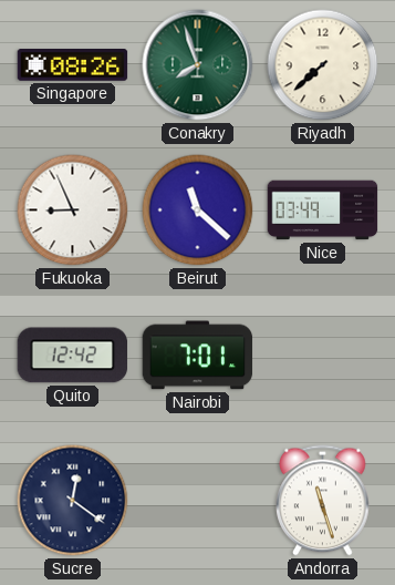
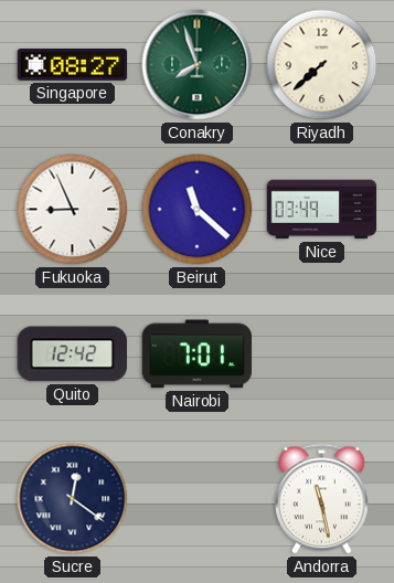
Singapore: 08:26 -> 08:27
Andorra: 11:27 -> 11:28
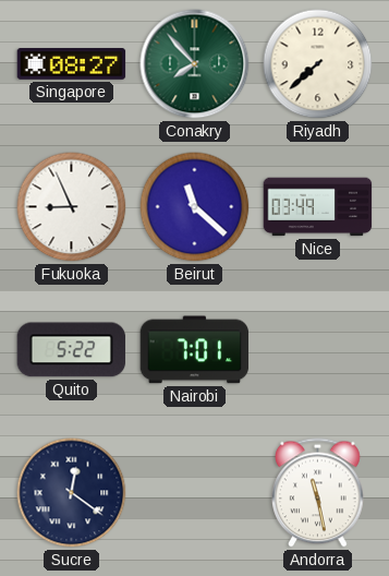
Conakry: 7:57 -> 7:53
Quito: 12:42 -> 5:22
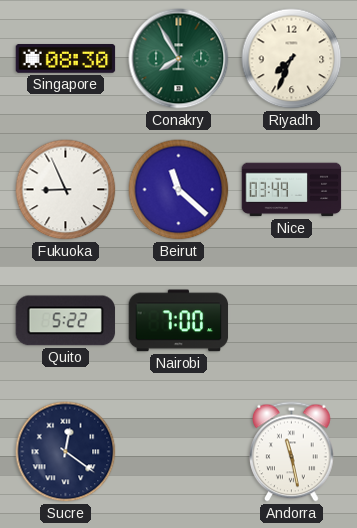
Singapore: 08:27 -> 08:30
Conakry: 7:53 -> 7:55
Riyadh: 7:38 -> 7:34
Nairobi: 7:01 -> 7:00
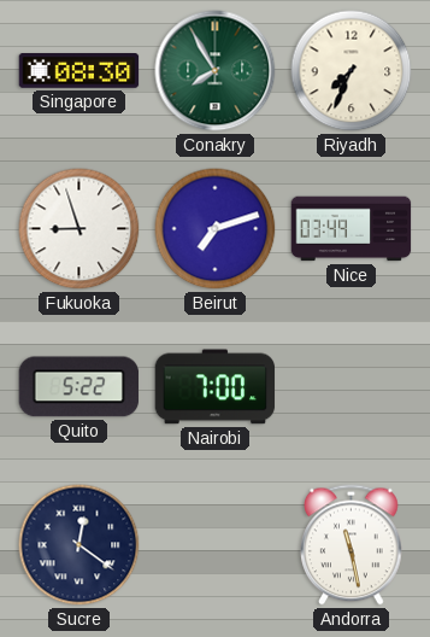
Fukuoka: 8:56 -> 8:57
Beirut: 11:22 -> 7:12
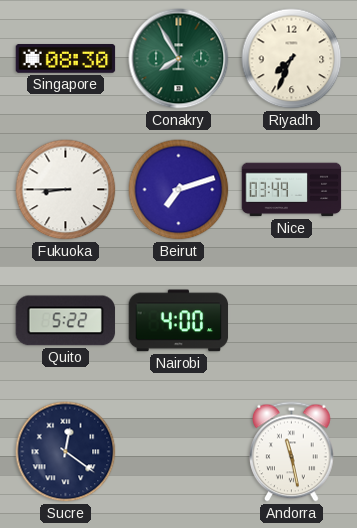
Fukuoka: 8:57 -> 8:45
Nairobi: 7:00 -> 4:00
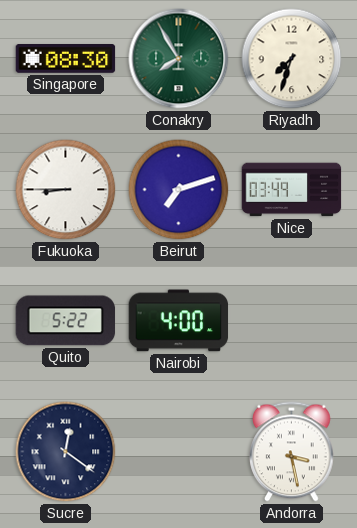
Riyadh: 7:34 -> 7:33
Andorra: 11:28 -> 3:28
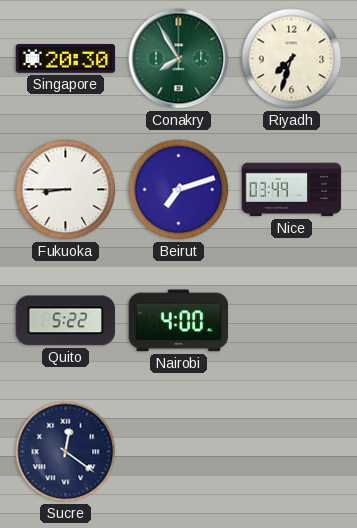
Singapore: 08:30 -> 20:30
Andorra: 3:28 -> none
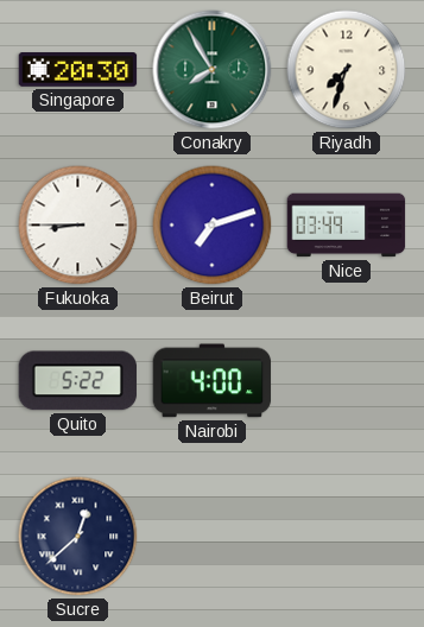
Sucre: 12:21 -> 12:38
